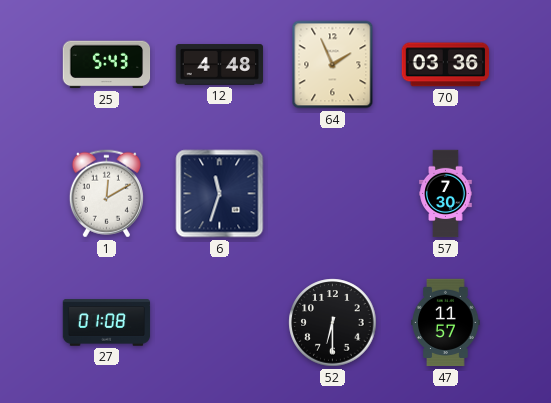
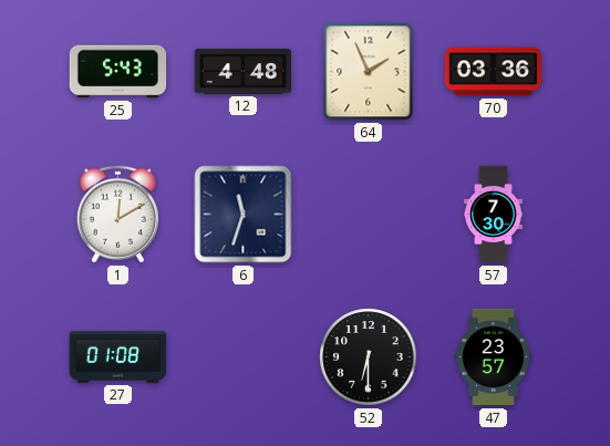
47: 11:57 -> 23:57
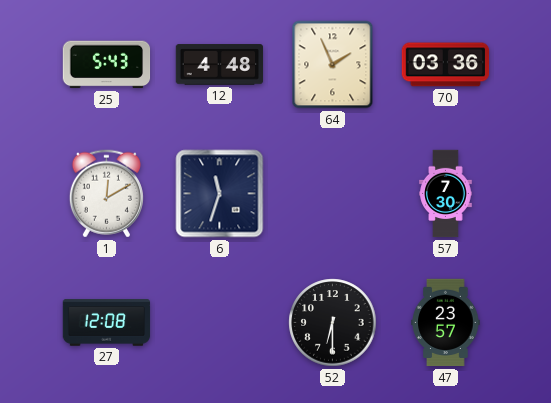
27: 01:08 -> 12:08
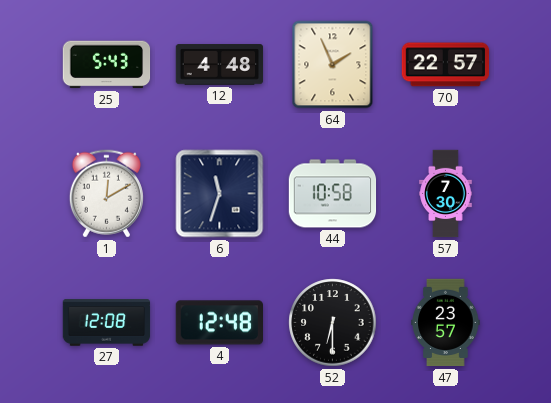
70: 03:36 -> 22:57
44: none -> 10:58
4: none -> 12:48
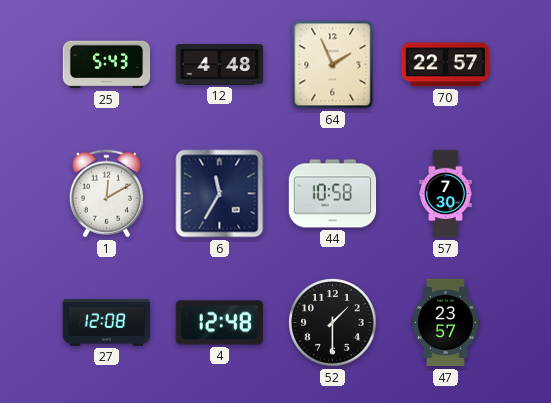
6: 11:33 -> 11:35
52: 6:30 -> 1:30
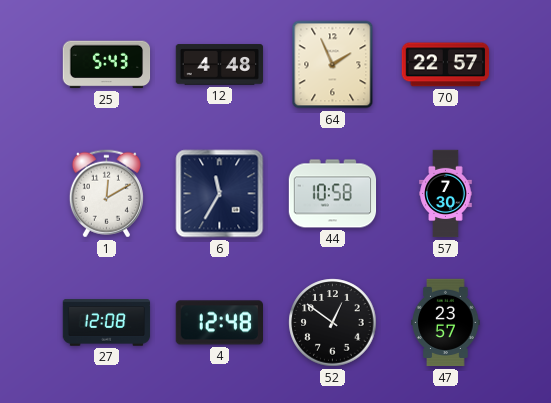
52: 1:30 -> 12:51
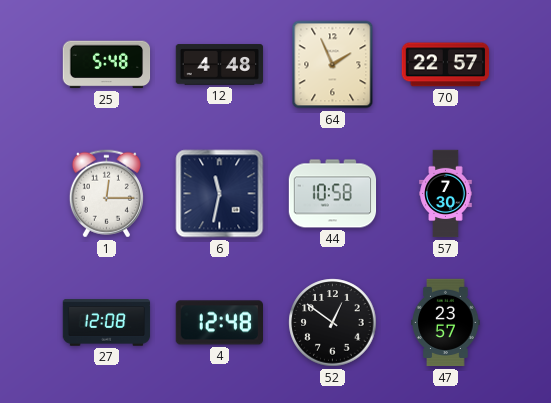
25: 5:43 -> 5:48
1: 12:10 -> 12:15
6: 11:35 -> 11:32
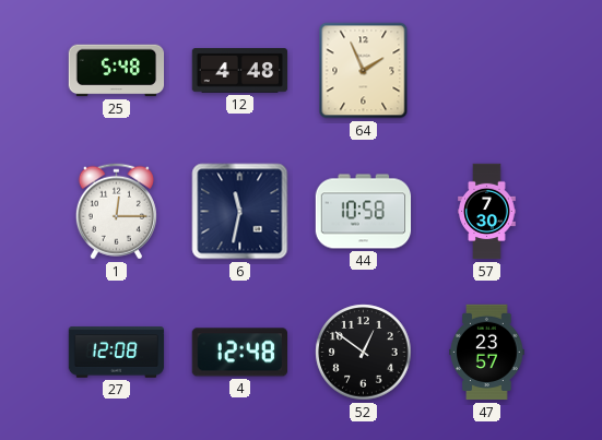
70: 22:57 -> none
